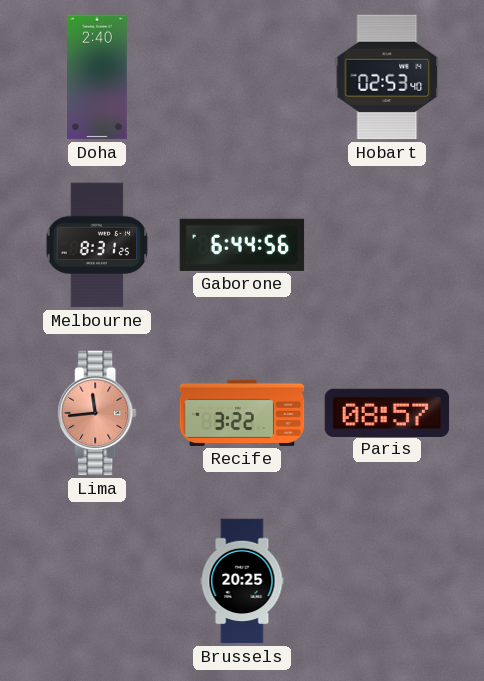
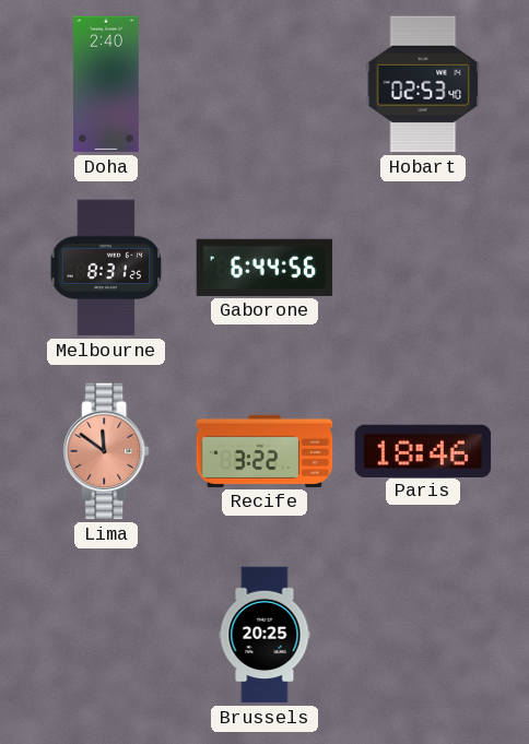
Lima: 11:44 -> 11:51
Paris: 08:57 -> 18:46
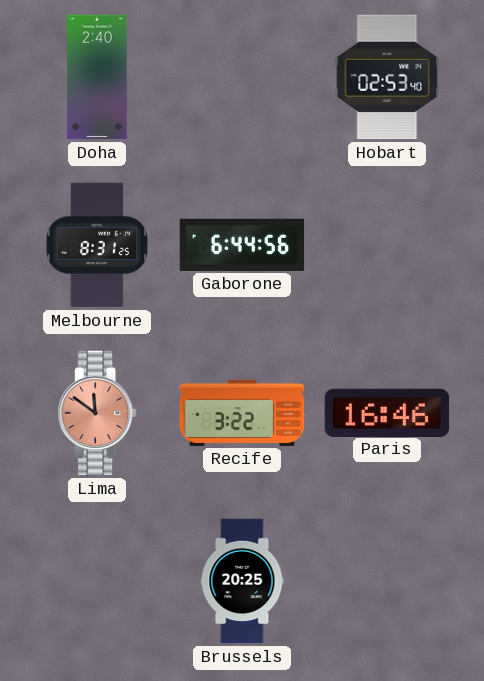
Paris: 18:46 -> 16:46
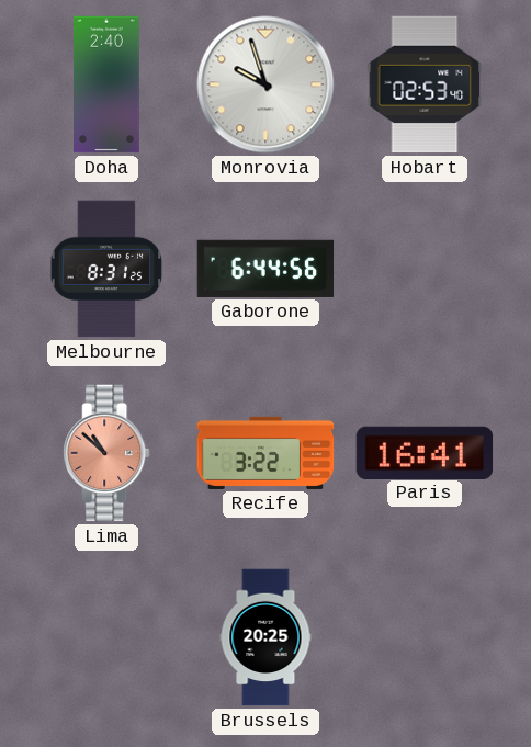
Monrovia: none -> 9:57
Lima: 11:51 -> 10:52
Paris: 16:46 -> 16:41
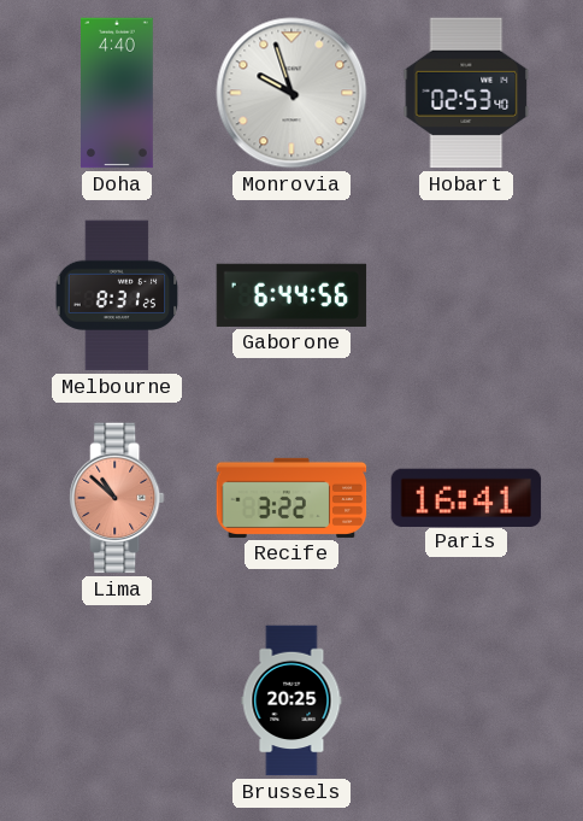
Doha: 2:40 -> 4:40
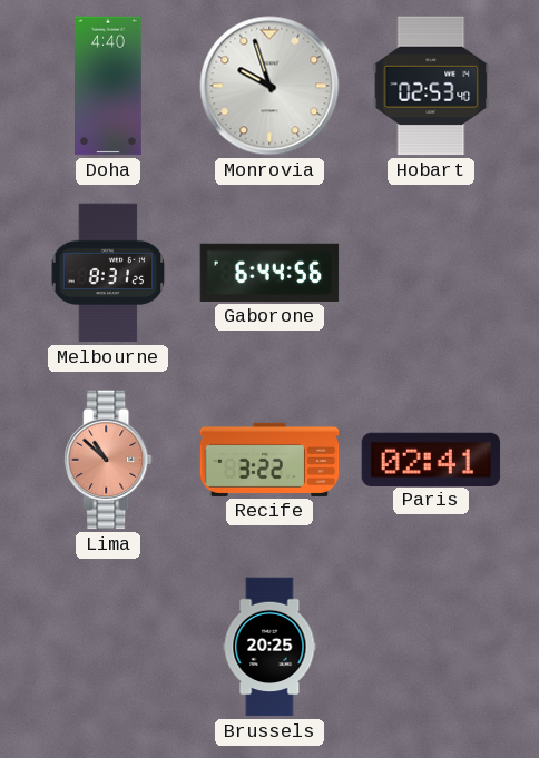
Paris: 16:41 -> 02:41
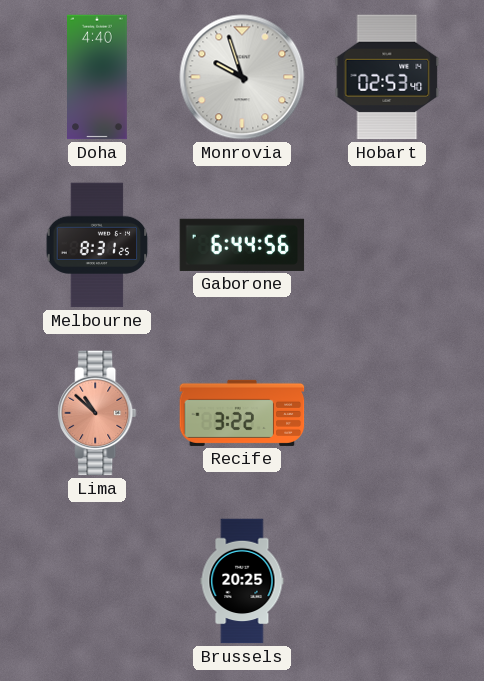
Paris: 02:41 -> none
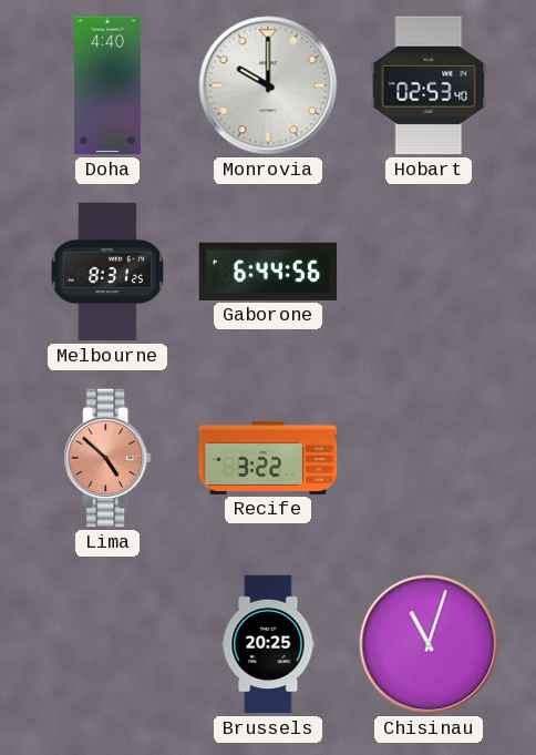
Monrovia: 9:57 -> 10:00
Lima: 10:52 -> 4:52
Chisinau: none -> 11:03
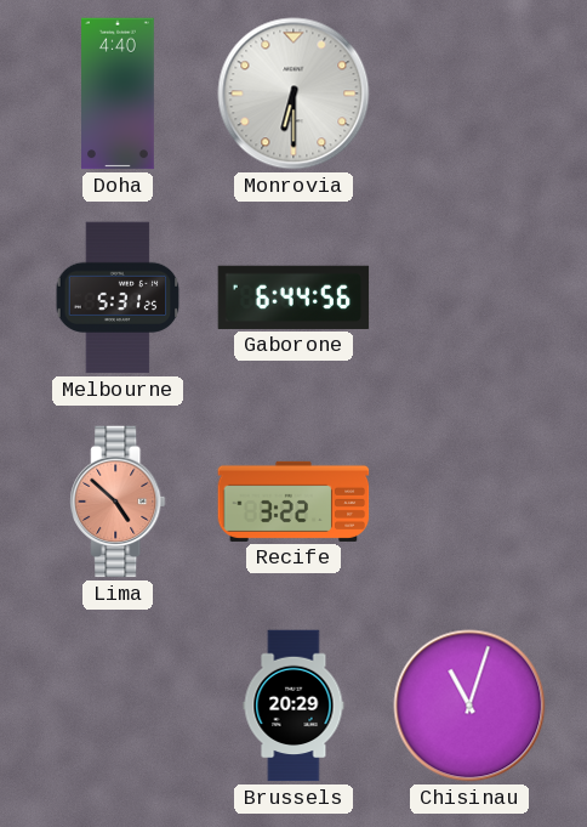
Monrovia: 10:00 -> 6:30
Hobart: 02:53 -> none
Melbourne: 8:31 -> 5:31
Brussels: 20:25 -> 20:29
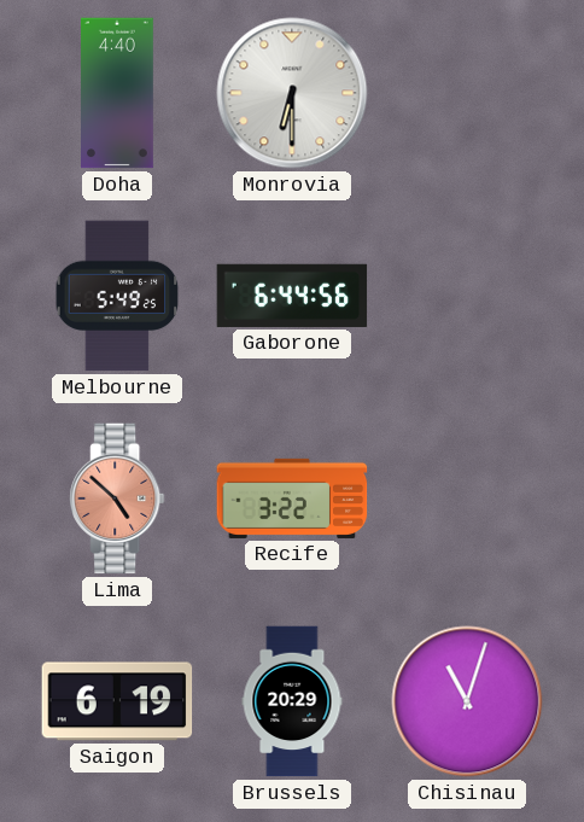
Melbourne: 5:31 -> 5:49
Saigon: none -> 6:19
